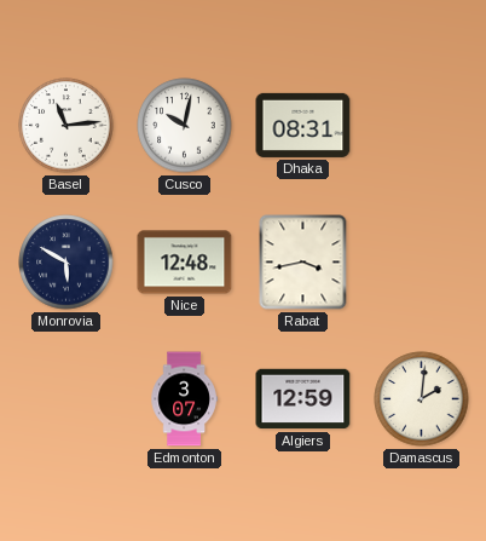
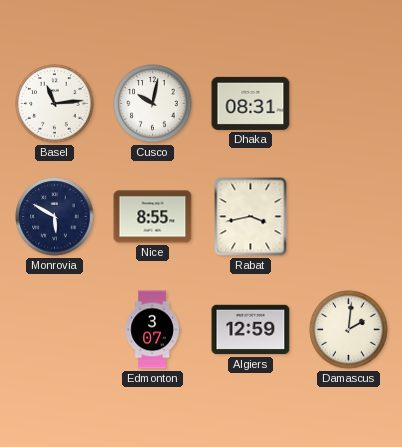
Nice: 12:48 -> 8:55
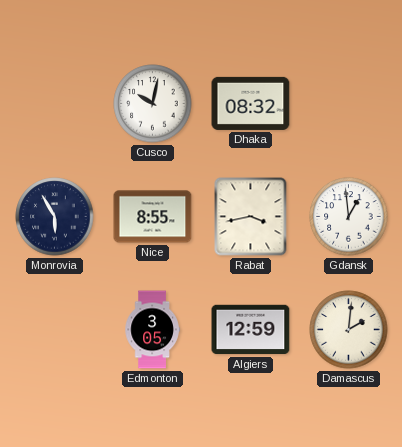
Basel: 11:14 -> none
Dhaka: 08:31 -> 08:32
Monrovia: 5:50 -> 5:55
Gdansk: none -> 12:59
Edmonton: 3:07 -> 3:05
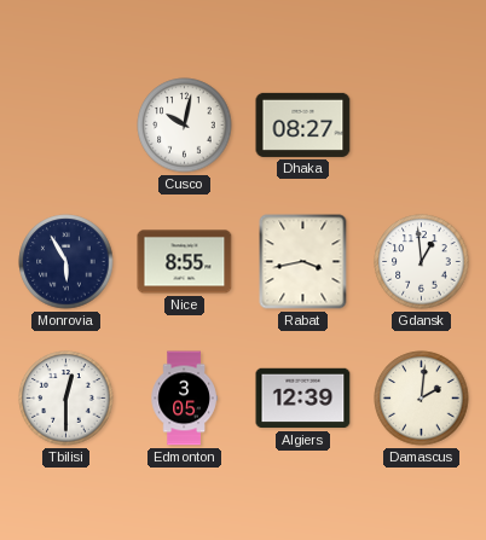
Dhaka: 08:32 -> 08:27
Tbilisi: none -> 12:30
Algiers: 12:59 -> 12:39
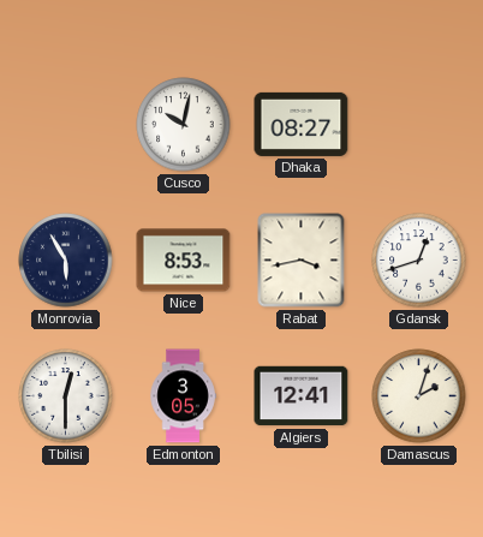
Nice: 8:55 -> 8:53
Gdansk: 12:59 -> 12:42
Algiers: 12:39 -> 12:41
Damascus: 2:01 -> 2:03
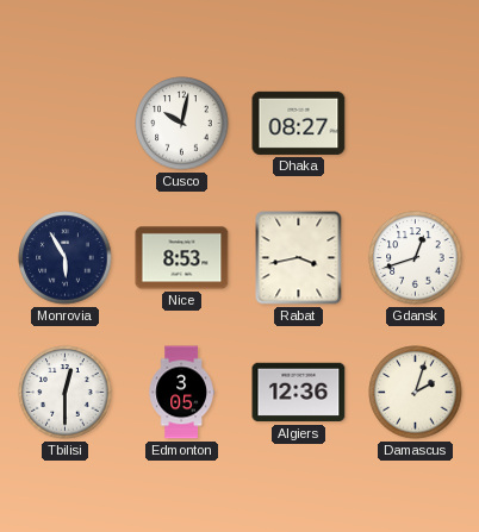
Algiers: 12:41 -> 12:36
